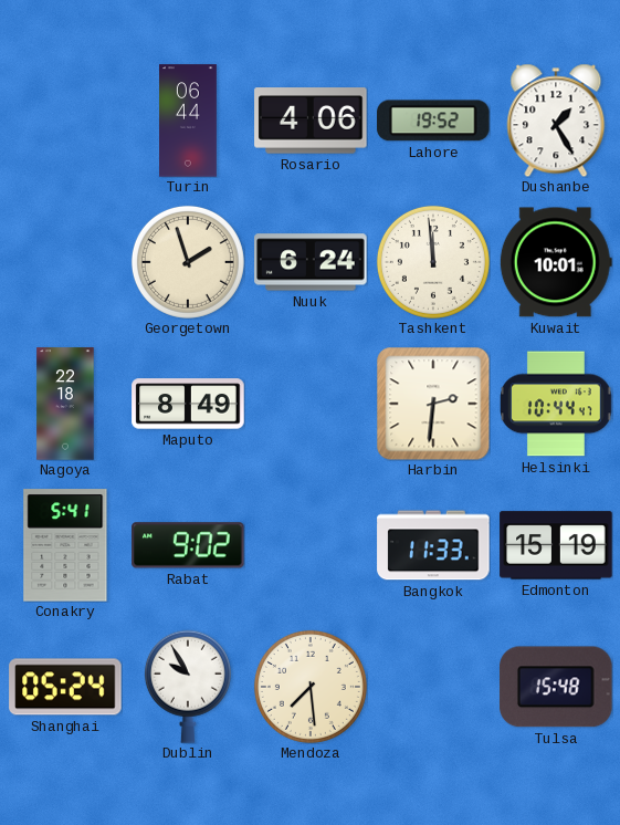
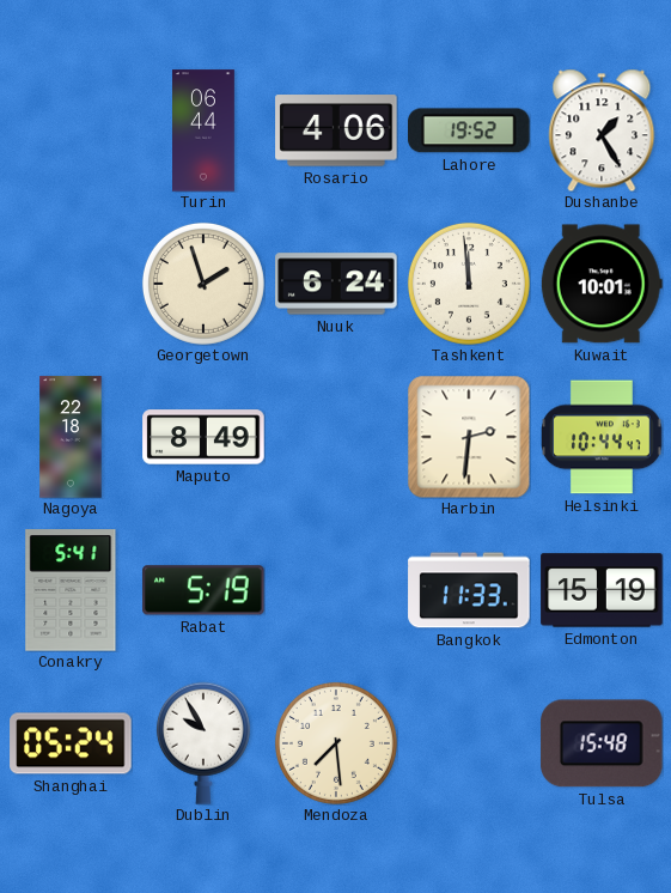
Rabat: 9:02 -> 5:19
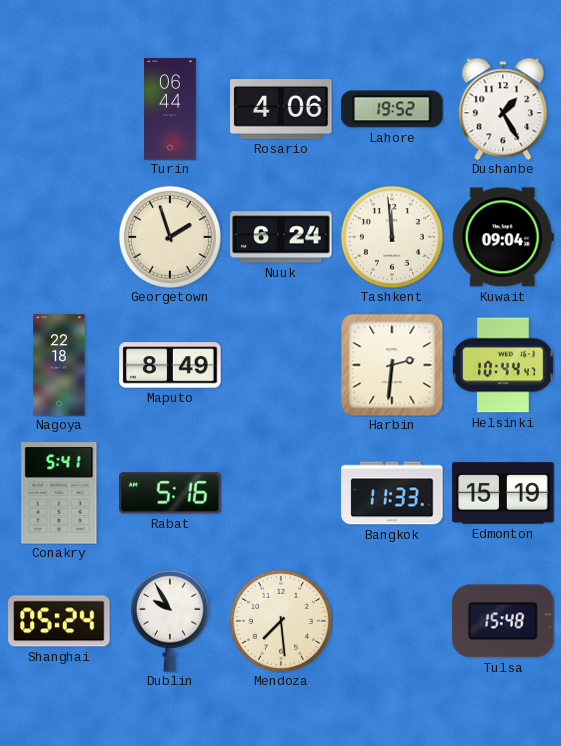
Kuwait: 10:01 -> 09:04
Rabat: 5:19 -> 5:16
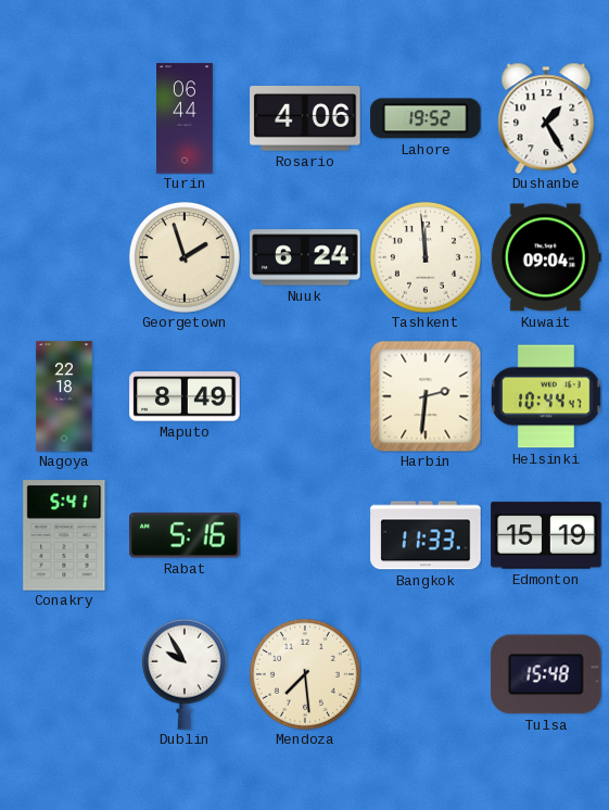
Shanghai: 05:24 -> none
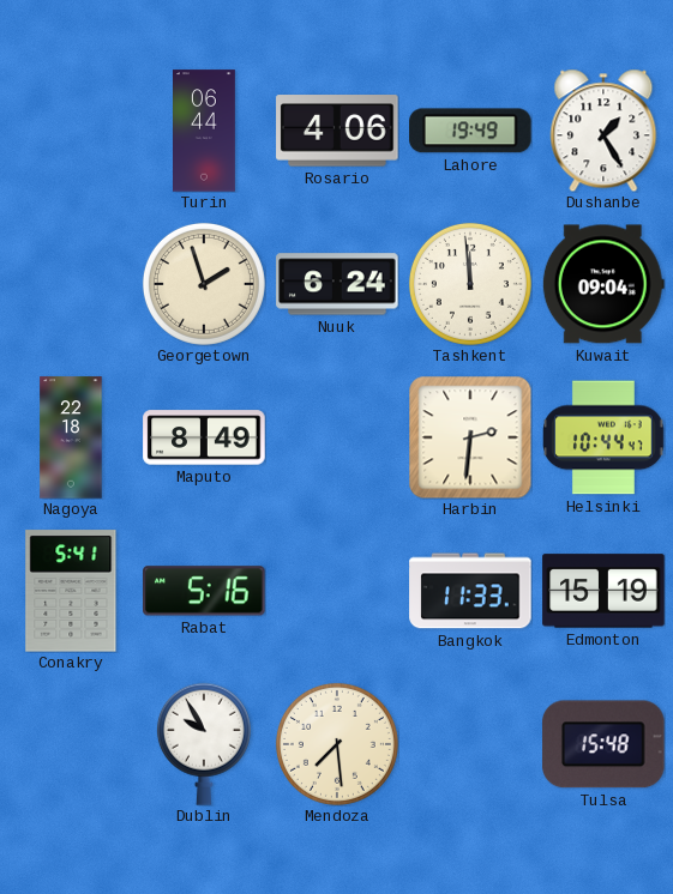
Lahore: 19:52 -> 19:49
